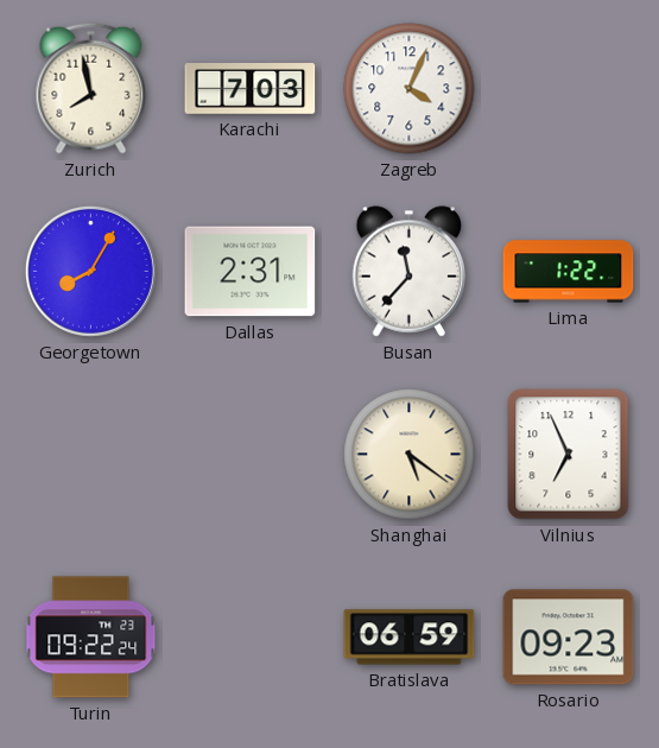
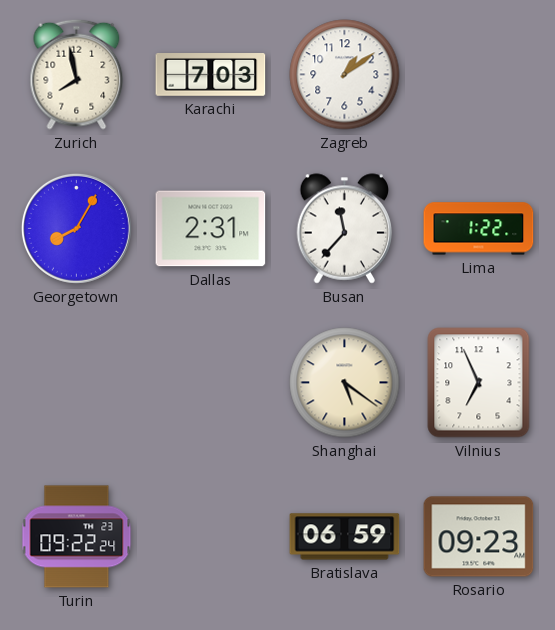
Zagreb: 4:04 -> 1:09
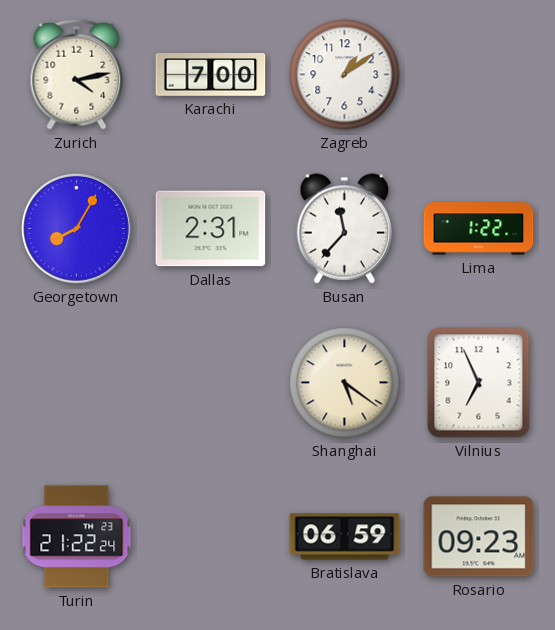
Zurich: 7:58 -> 4:13
Karachi: 7:03 -> 7:00
Turin: 09:22 -> 21:22
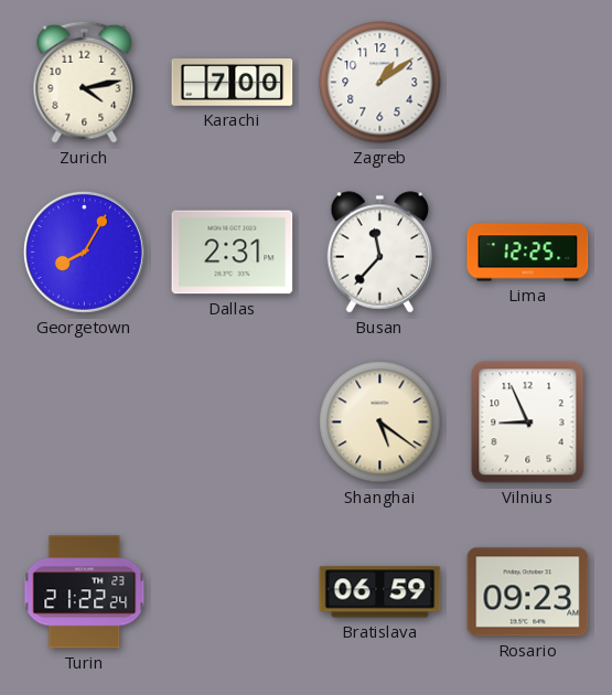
Lima: 1:22 -> 12:25
Vilnius: 6:56 -> 8:56
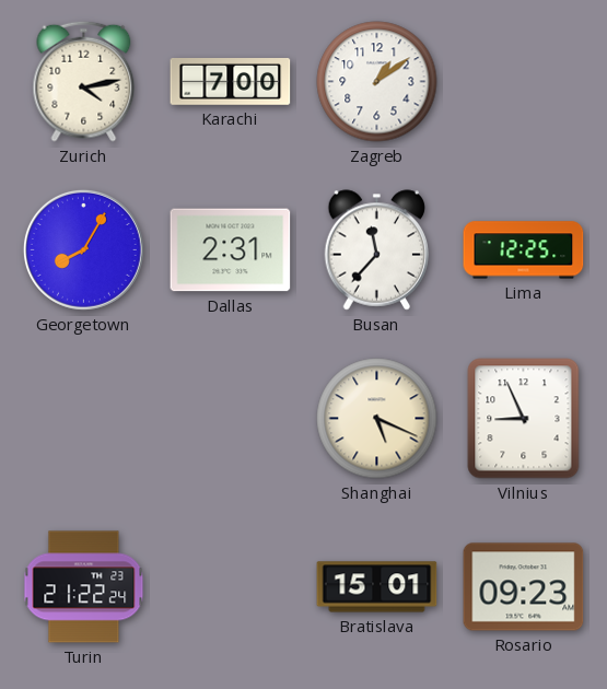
Shanghai: 5:21 -> 5:19
Bratislava: 06:59 -> 15:01
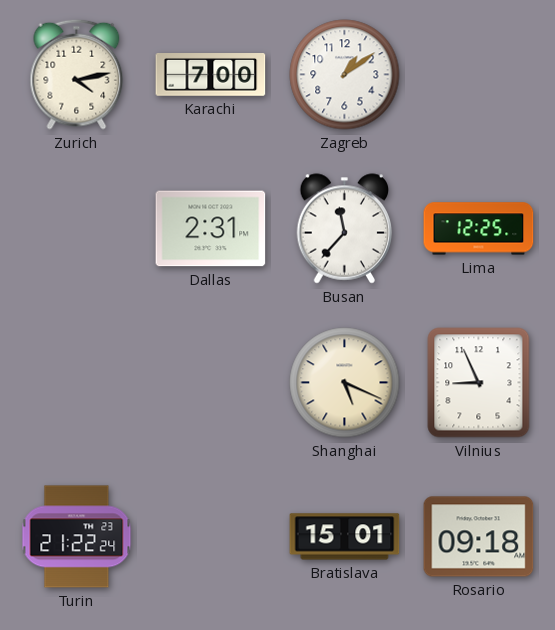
Georgetown: 8:05 -> none
Rosario: 09:23 -> 09:18
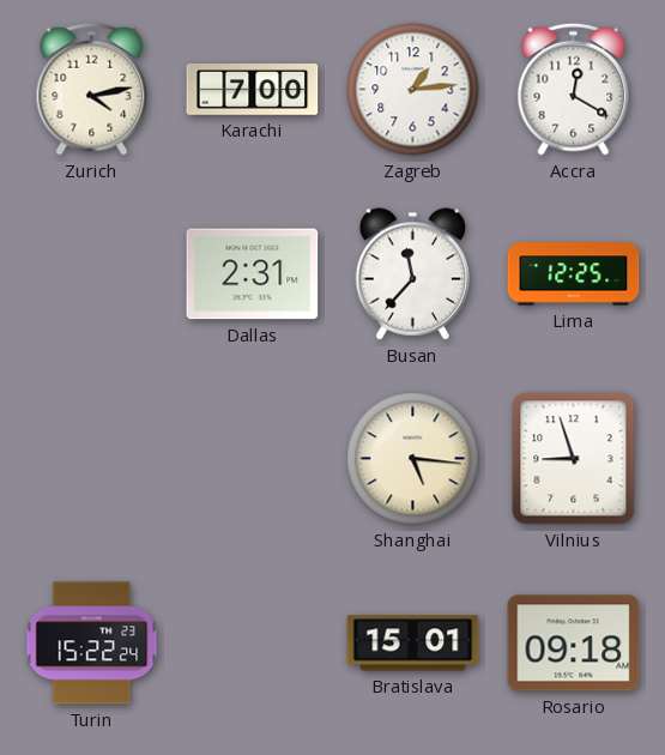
Zagreb: 1:09 -> 1:14
Accra: none -> 12:20
Shanghai: 5:19 -> 5:16
Vilnius: 8:56 -> 8:57
Turin: 21:22 -> 15:22
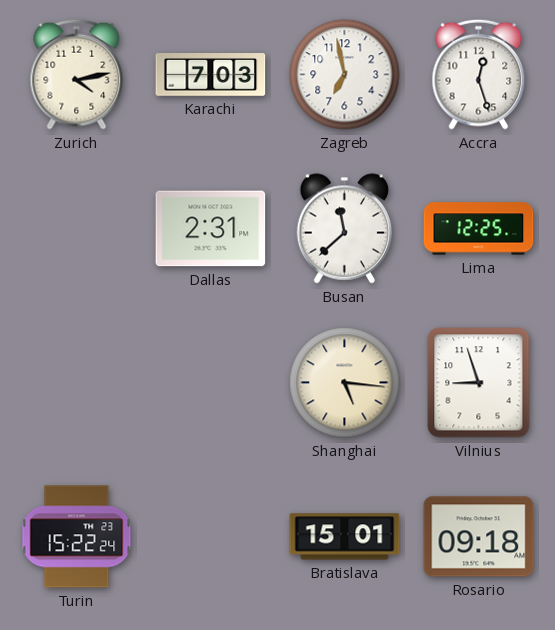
Karachi: 7:00 -> 7:03
Zagreb: 1:14 -> 6:58
Accra: 12:20 -> 12:27
Busan: 11:37 -> 11:38
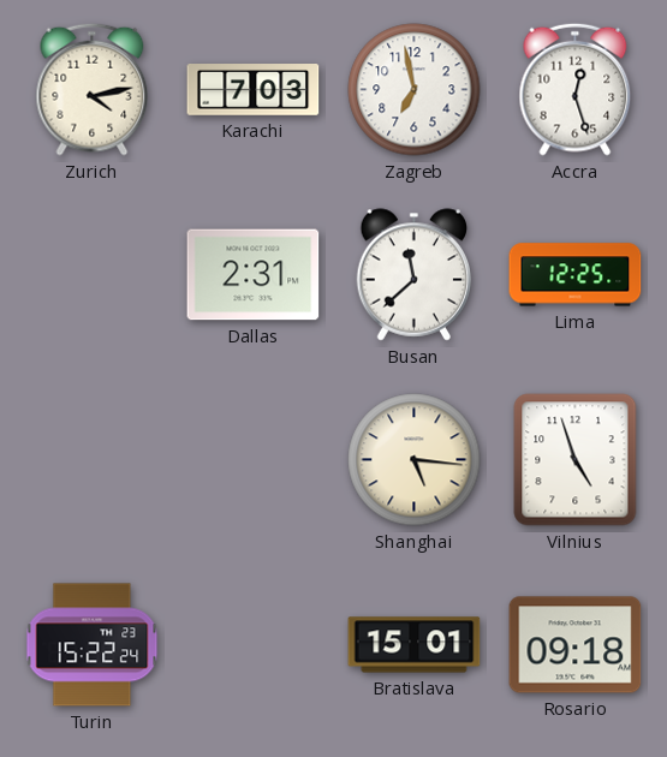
Vilnius: 8:57 -> 4:57
